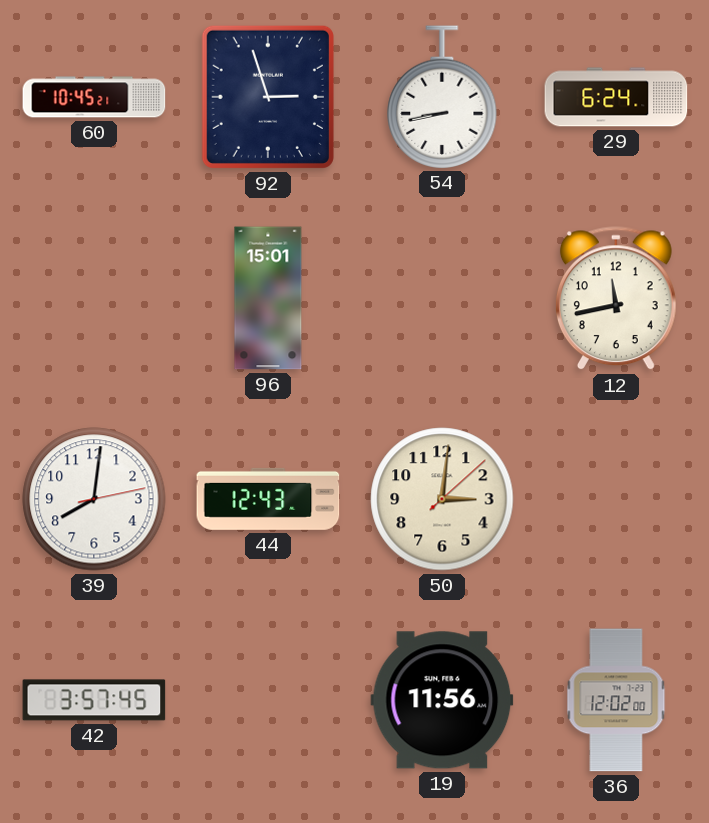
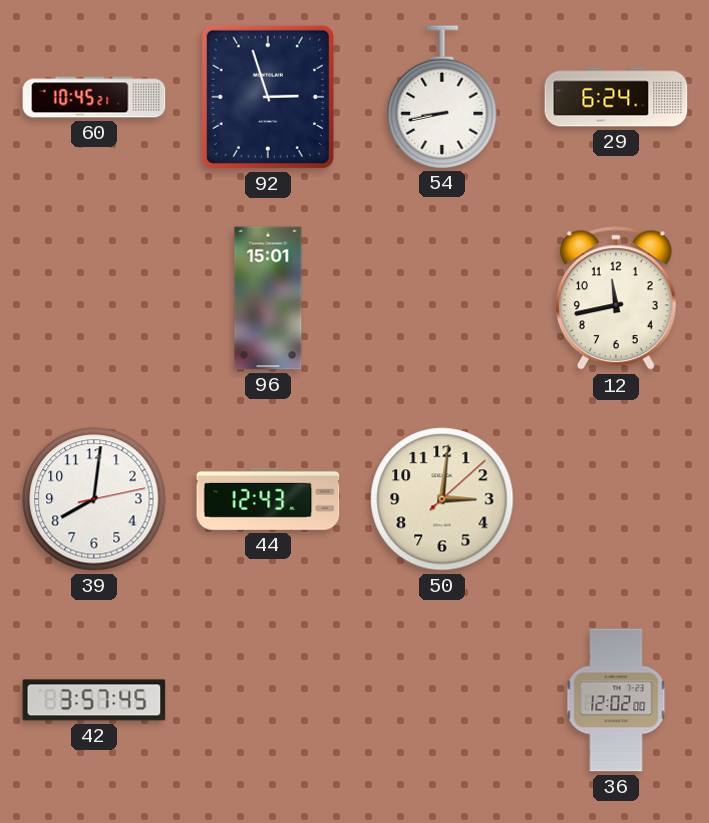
19: 11:56 -> none
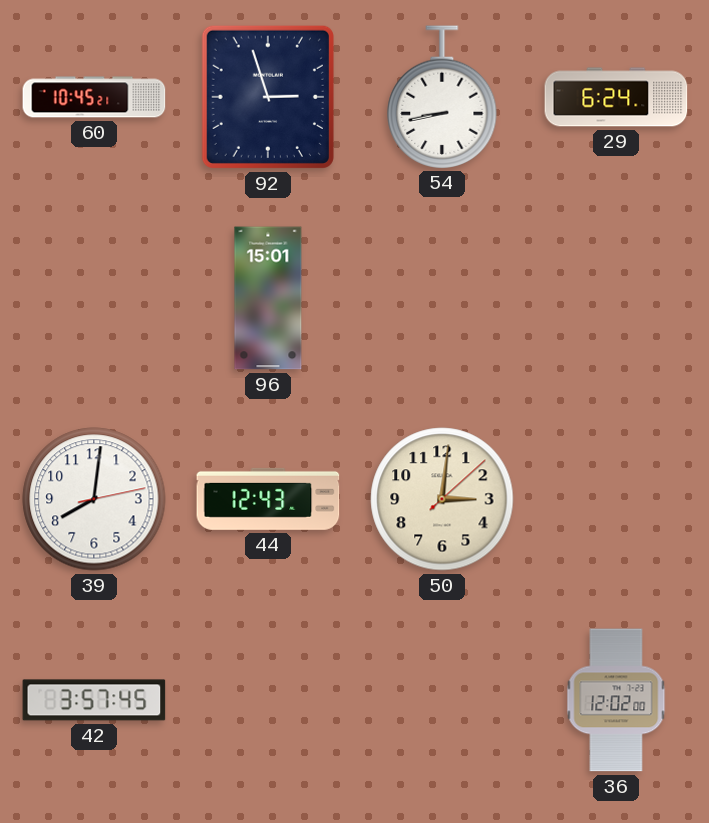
12: 11:43 -> none
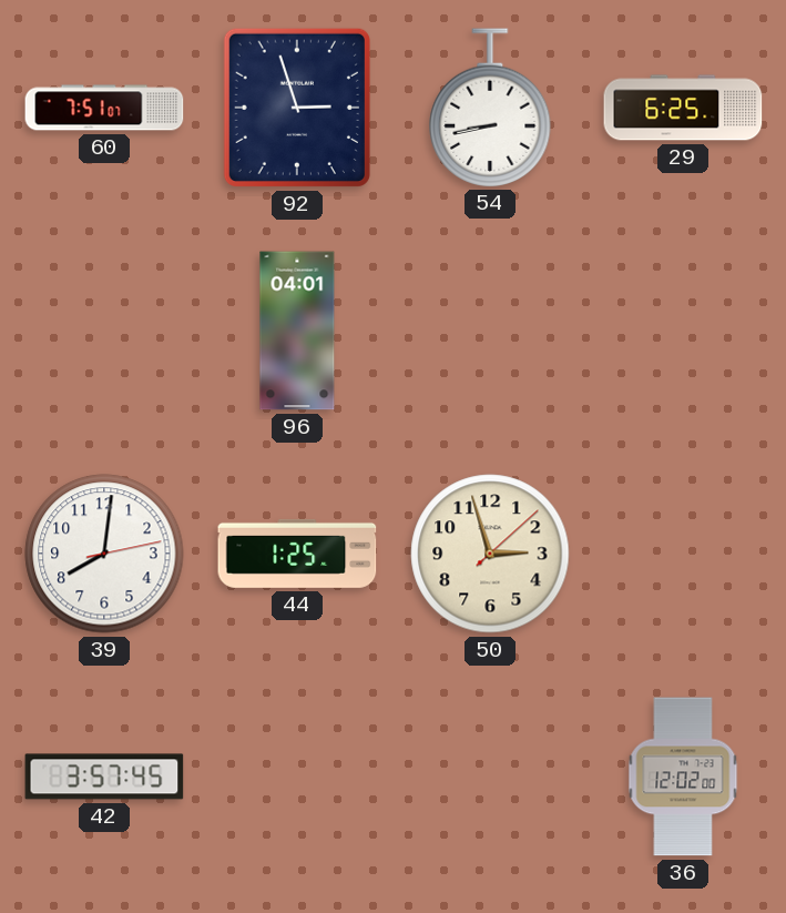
60: 10:45 -> 7:51
29: 6:24 -> 6:25
96: 15:01 -> 04:01
44: 12:43 -> 1:25
50: 3:01 -> 2:57
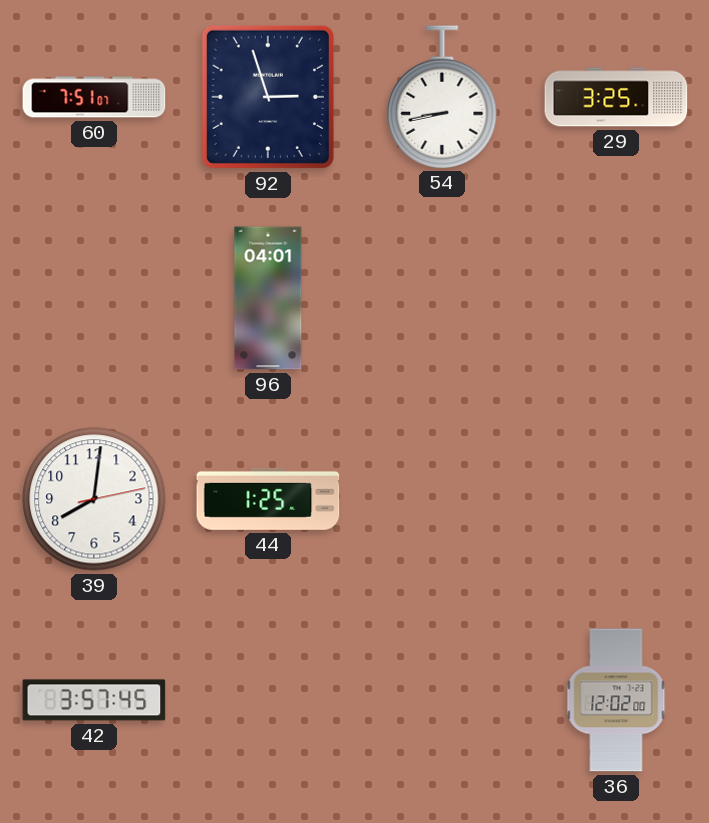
29: 6:25 -> 3:25
50: 2:57 -> none
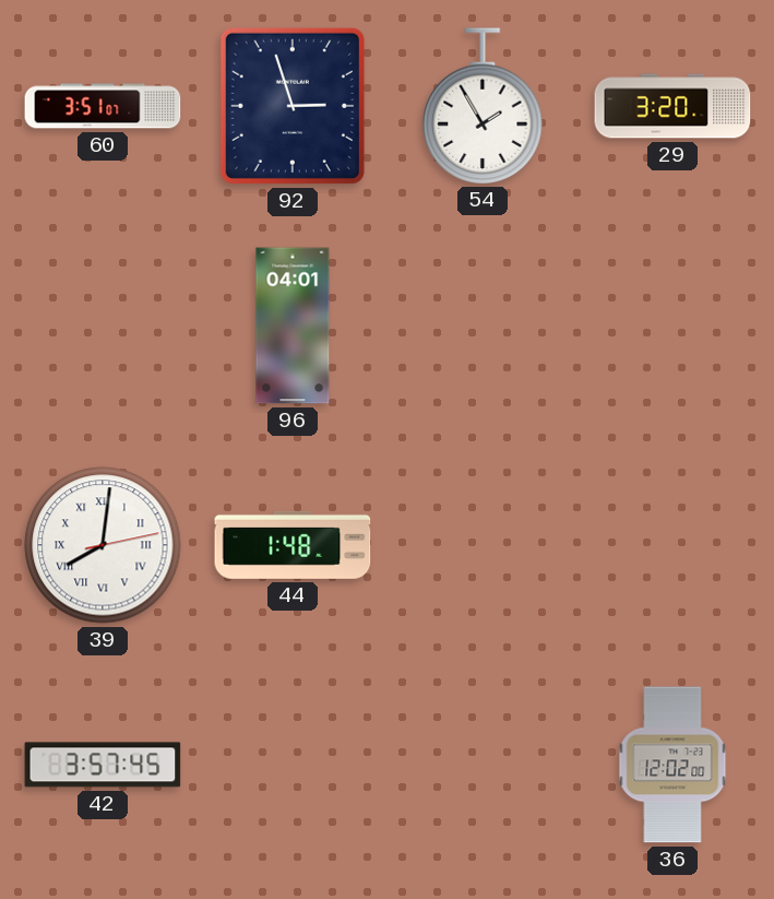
60: 7:51 -> 3:51
54: 8:43 -> 1:55
29: 3:25 -> 3:20
39 numerals: Arabic -> Roman
44: 1:25 -> 1:48
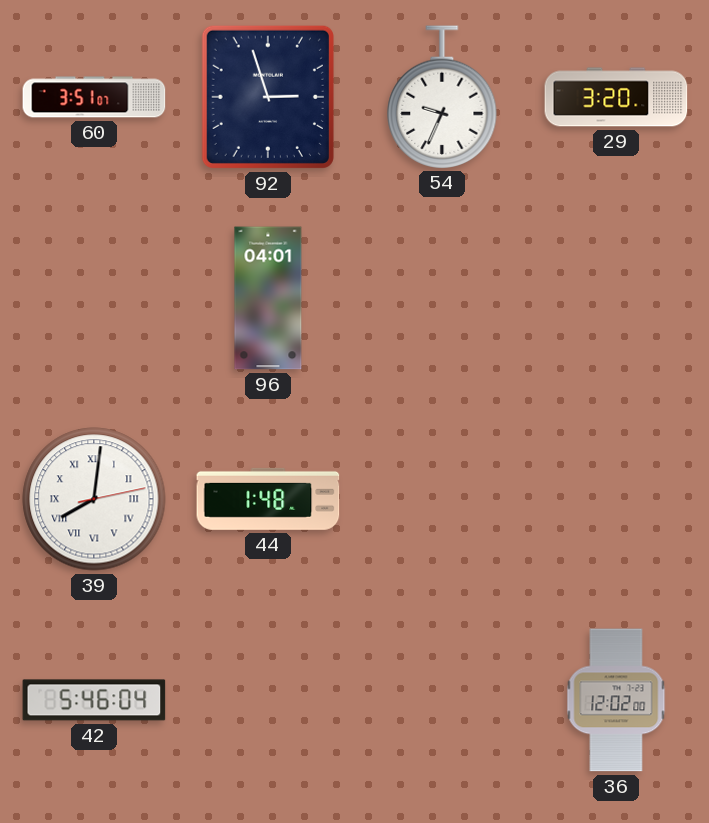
54: 1:55 -> 9:34
42: 3:57 -> 5:46
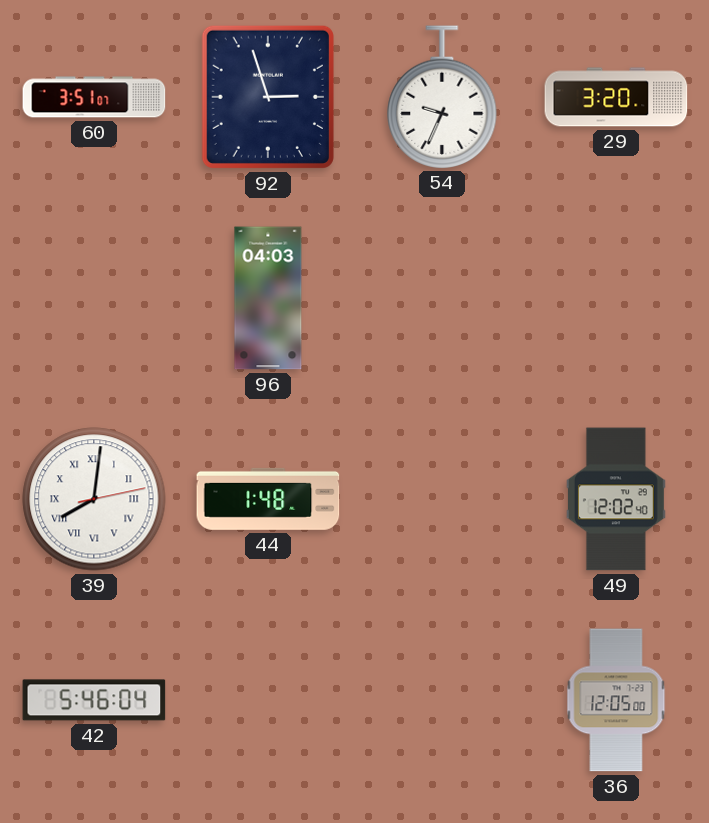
96: 04:01 -> 04:03
49: none -> 12:02
36: 12:02 -> 12:05
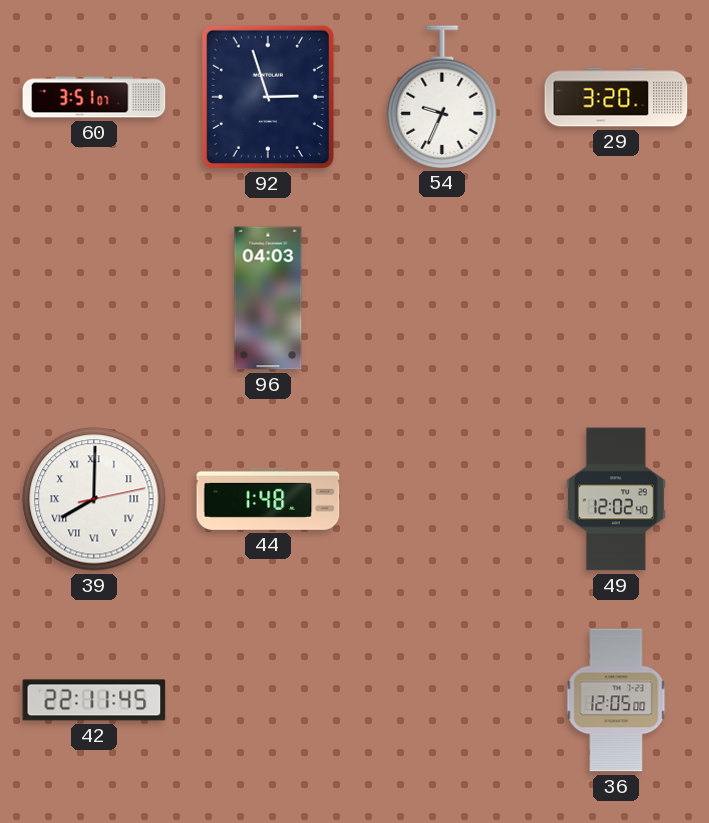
39: 8:01 -> 8:00
42: 5:46 -> 22:11
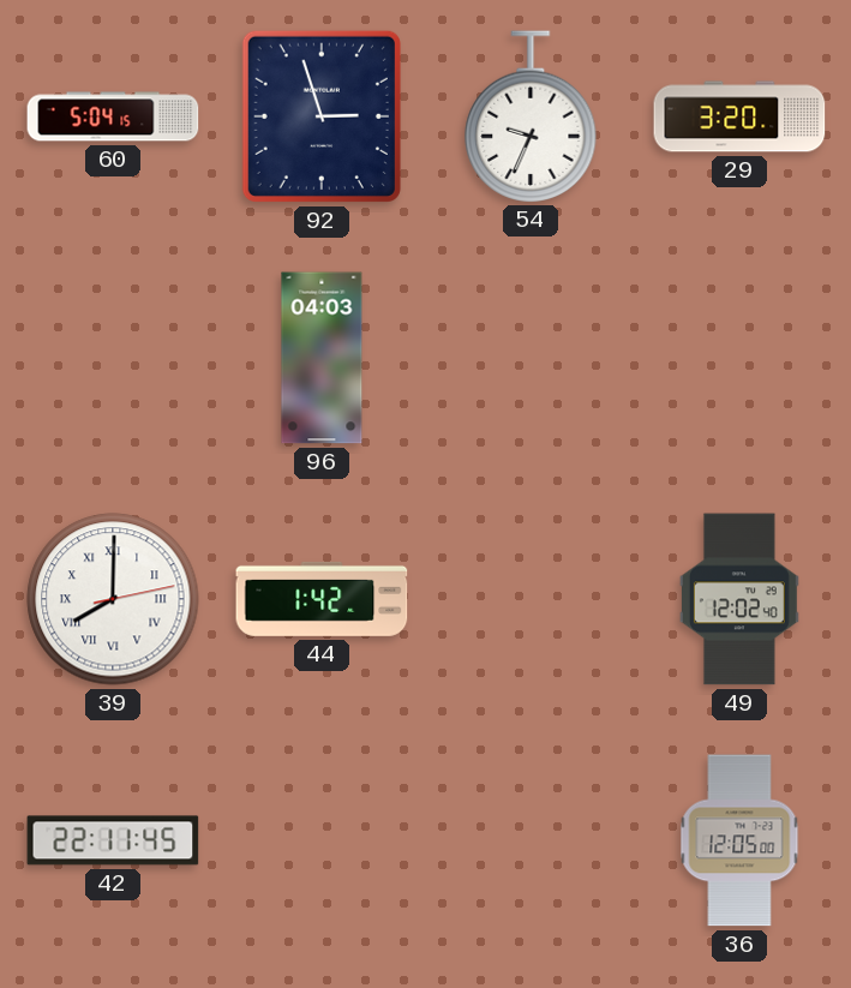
60: 3:51 -> 5:04
44: 1:48 -> 1:42
